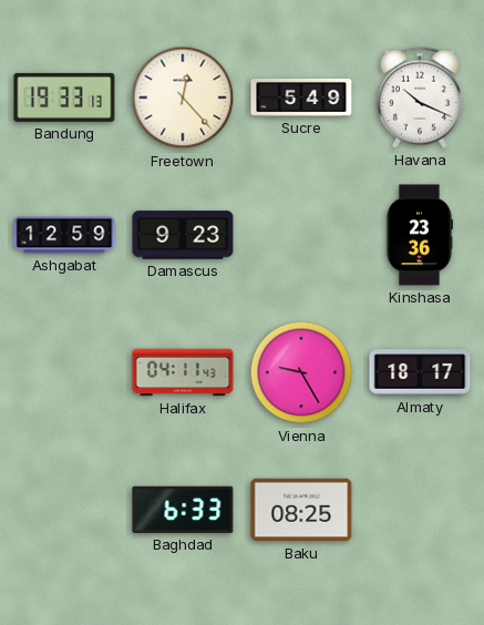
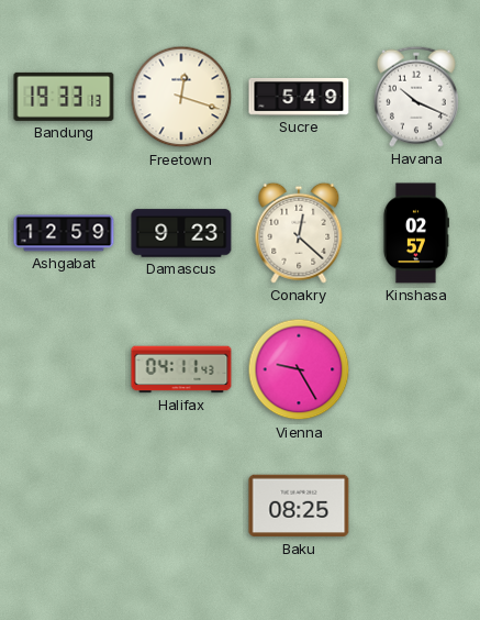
Freetown: 12:23 -> 12:18
Conakry: none -> 12:22
Kinshasa: 23:36 -> 02:57
Almaty: 18:17 -> none
Baghdad: 6:33 -> none
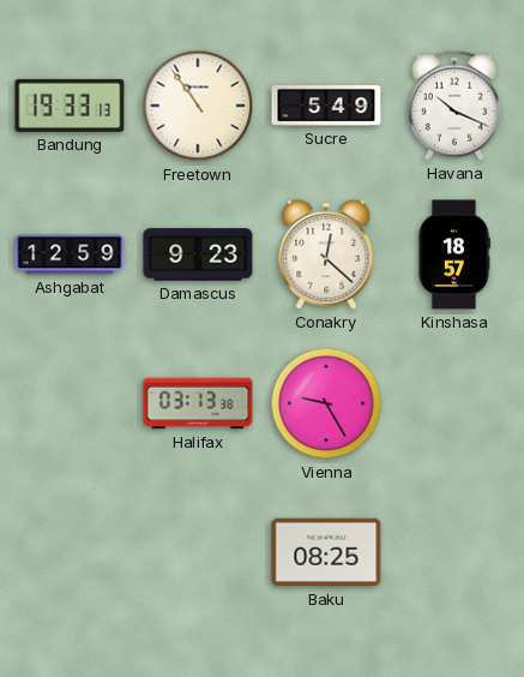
Freetown: 12:18 -> 10:54
Kinshasa: 02:57 -> 18:57
Halifax: 04:11 -> 03:13
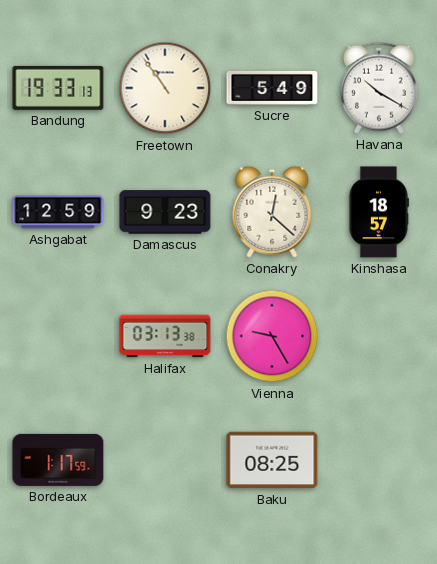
Havana: 10:19 -> 10:20
Bordeaux: none -> 1:17
